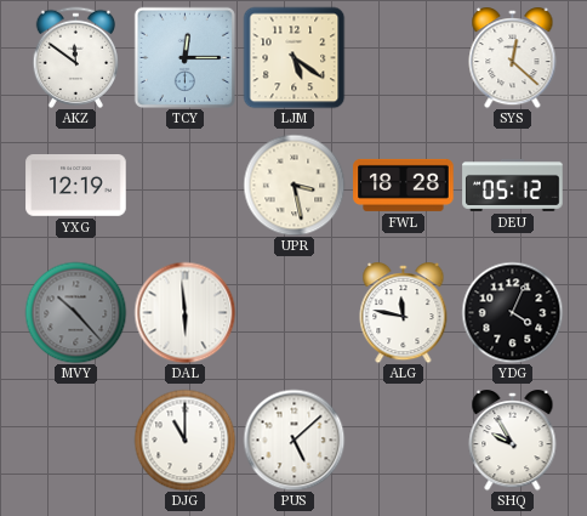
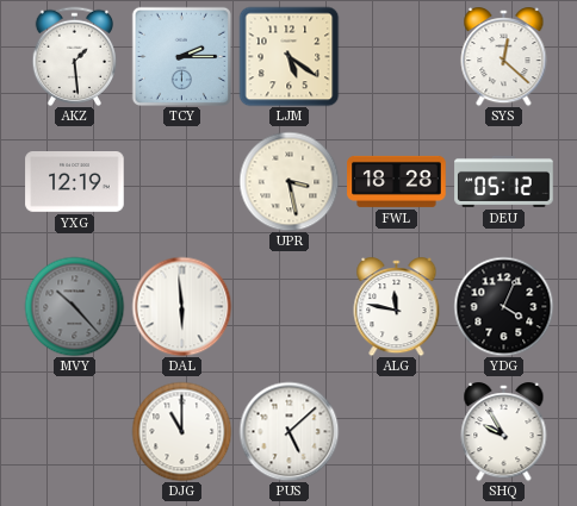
AKZ: 11:51 -> 1:29
TCY: 12:15 -> 2:15
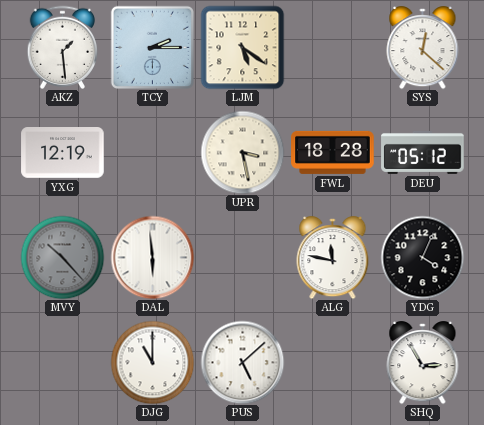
SHQ: 9:55 -> 2:55
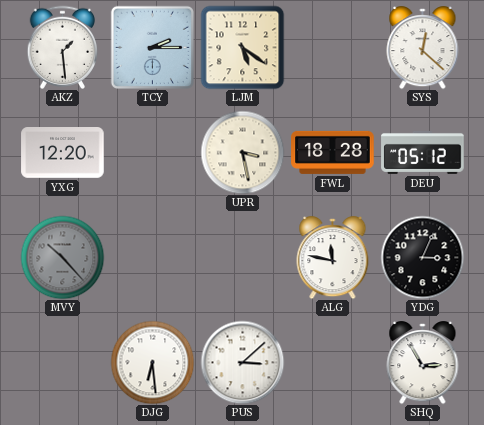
YXG: 12:19 -> 12:20
DAL: 5:59 -> none
YDG: 4:04 -> 3:04
DJG: 11:00 -> 6:29
PUS: 5:08 -> 3:08
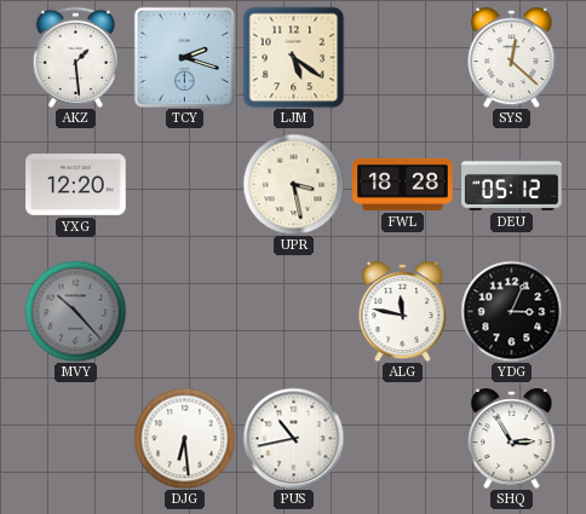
TCY: 2:15 -> 2:18
PUS: 3:08 -> 10:43
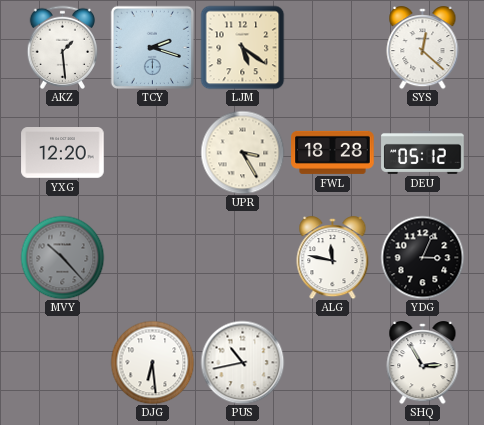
UPR: 3:28 -> 3:25
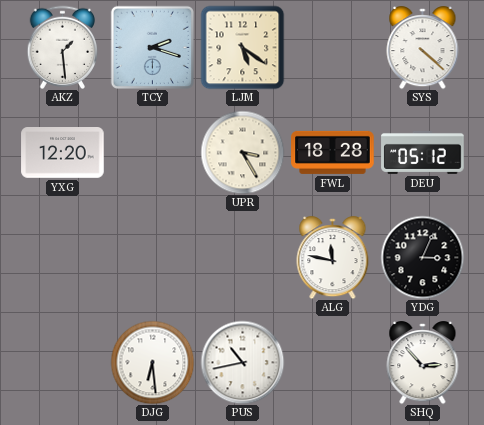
SYS: 12:22 -> 4:22
MVY: 10:23 -> none
SHQ: 2:55 -> 2:53
